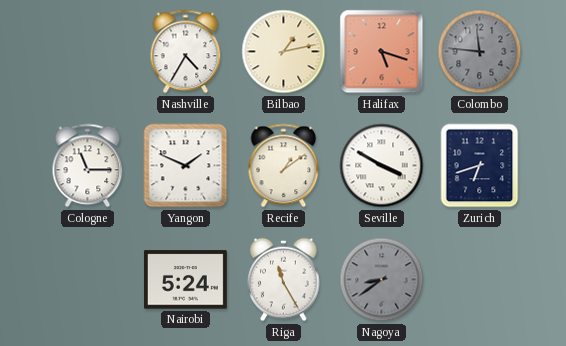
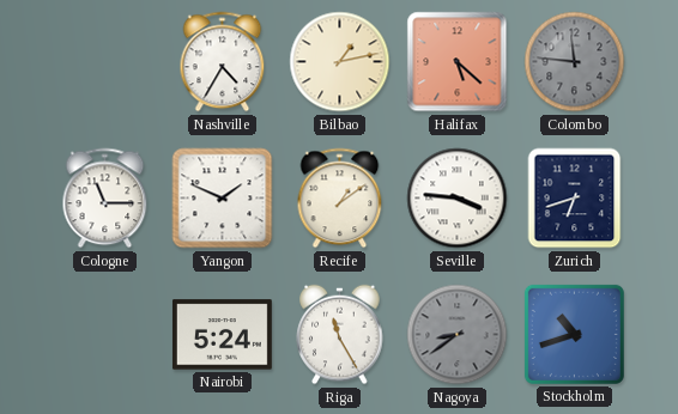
Halifax: 5:18 -> 5:22
Seville: 3:50 -> 3:46
Stockholm: none -> 10:42
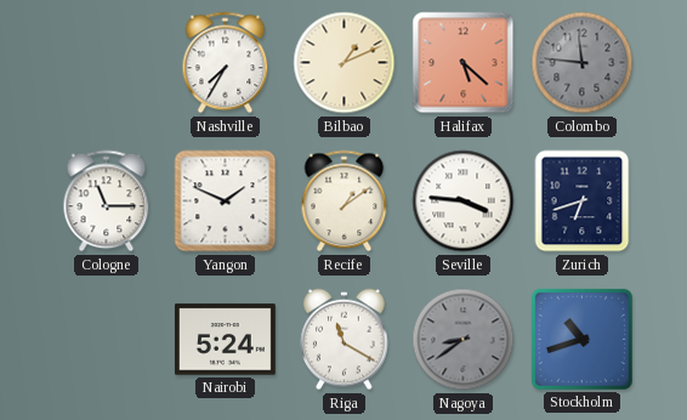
Nashville: 4:35 -> 7:35
Bilbao: 1:13 -> 1:11
Riga: 11:25 -> 11:20
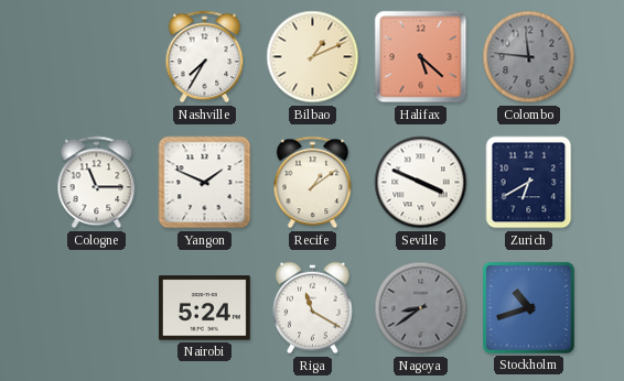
Seville: 3:46 -> 3:49
Zurich: 6:42 -> 6:40
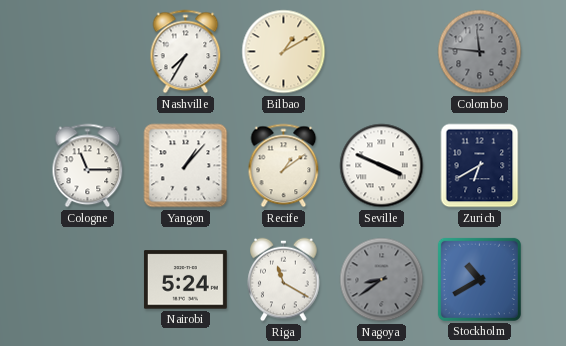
Bilbao: 1:11 -> 1:10
Halifax: 5:22 -> none
Yangon: 1:49 -> 1:07
Stockholm: 10:42 -> 10:40
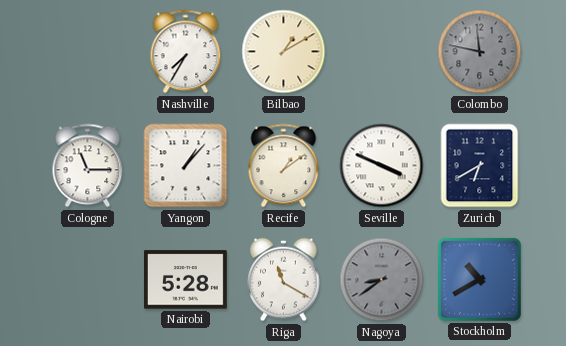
Colombo: 11:46 -> 11:47
Nairobi: 5:24 -> 5:28
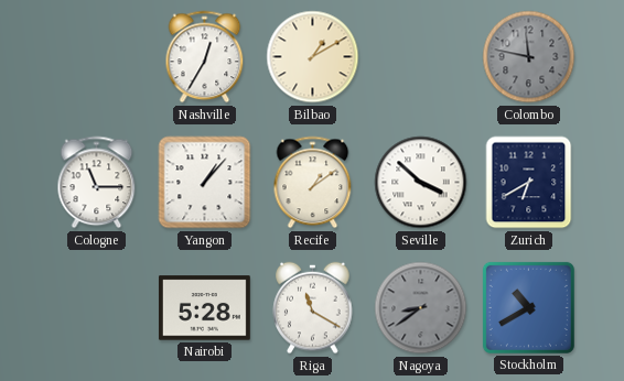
Nashville: 7:35 -> 12:35
Seville: 3:49 -> 3:52
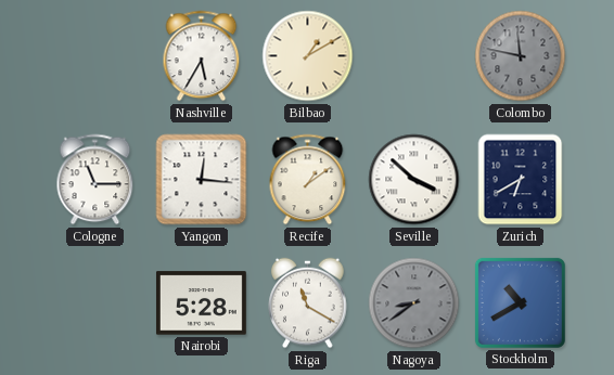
Nashville: 12:35 -> 5:35
Yangon: 1:07 -> 12:16
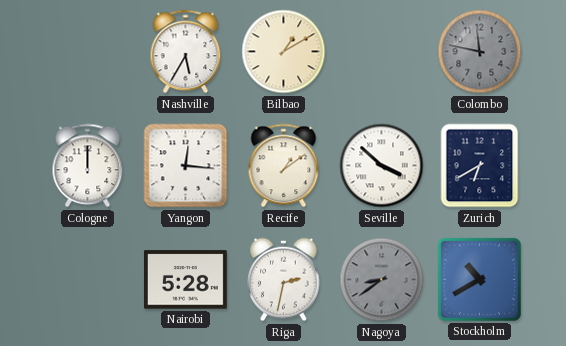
Cologne: 11:15 -> 12:00
Riga: 11:20 -> 2:32
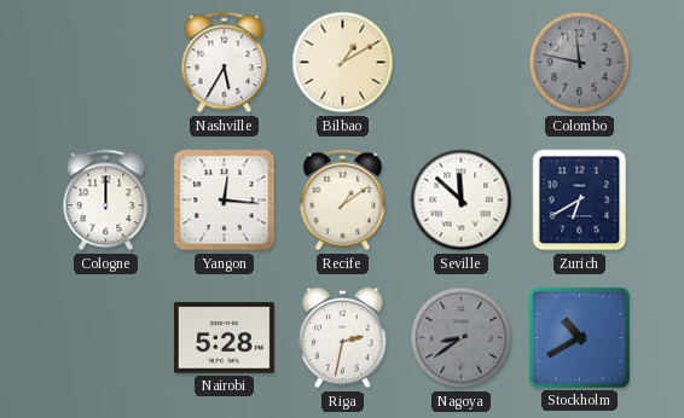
Seville: 3:52 -> 11:52
